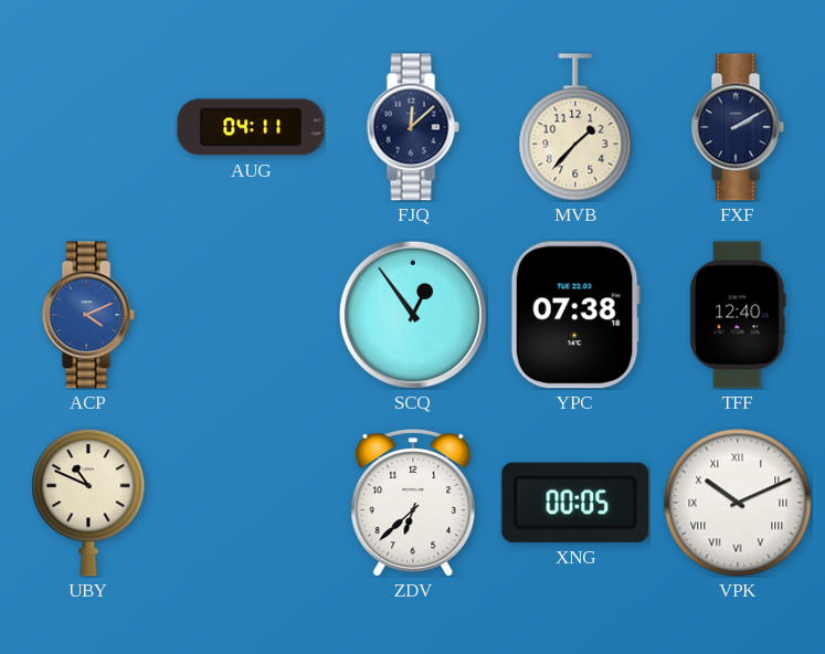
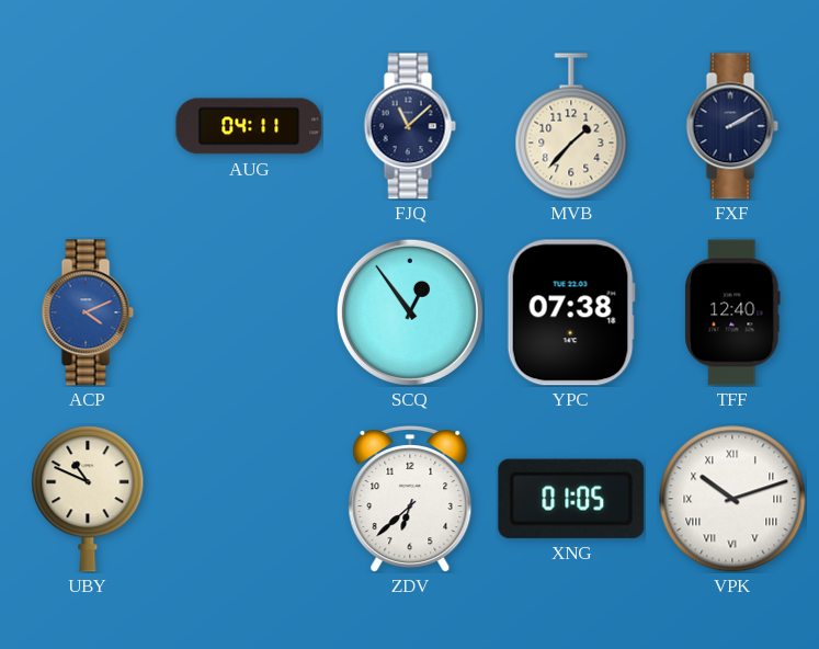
FJQ: 12:08 -> 11:08
XNG: 00:05 -> 01:05
VPK: 10:11 -> 10:12
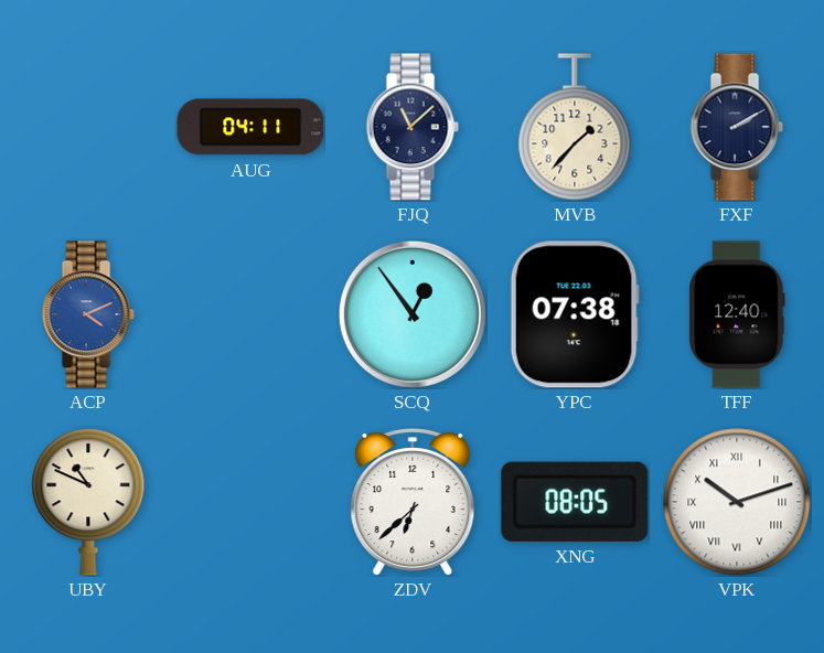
XNG: 01:05 -> 08:05
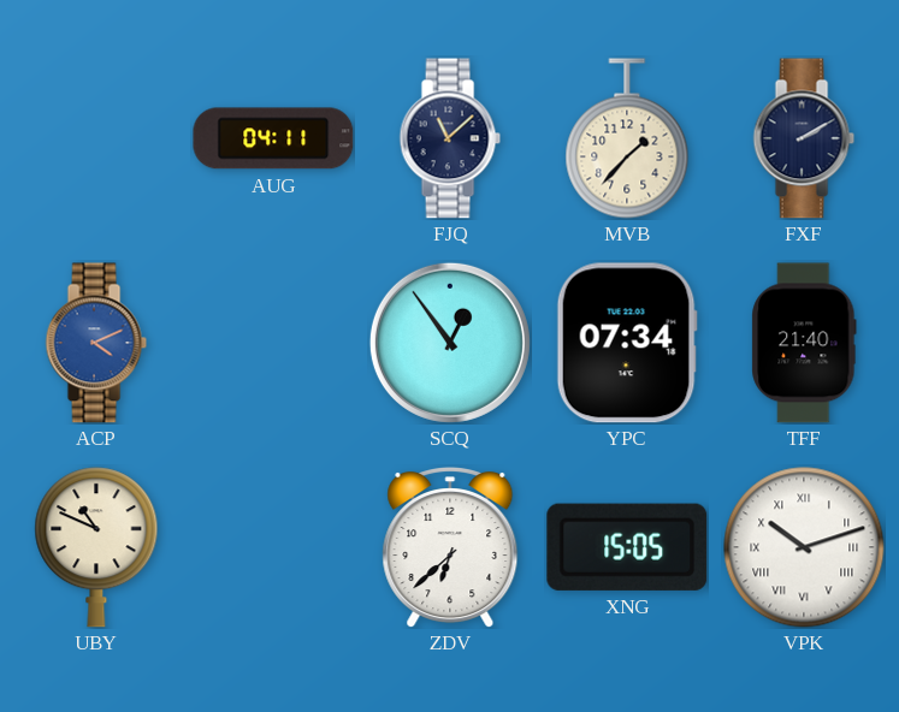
YPC: 07:38 -> 07:34
TFF: 12:40 -> 21:40
XNG: 08:05 -> 15:05
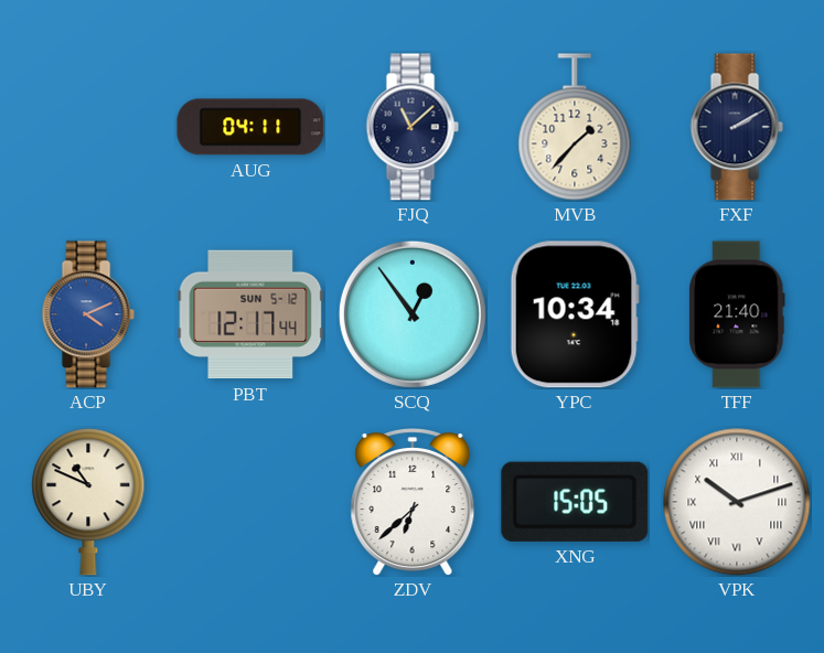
PBT: none -> 12:17
YPC: 07:34 -> 10:34
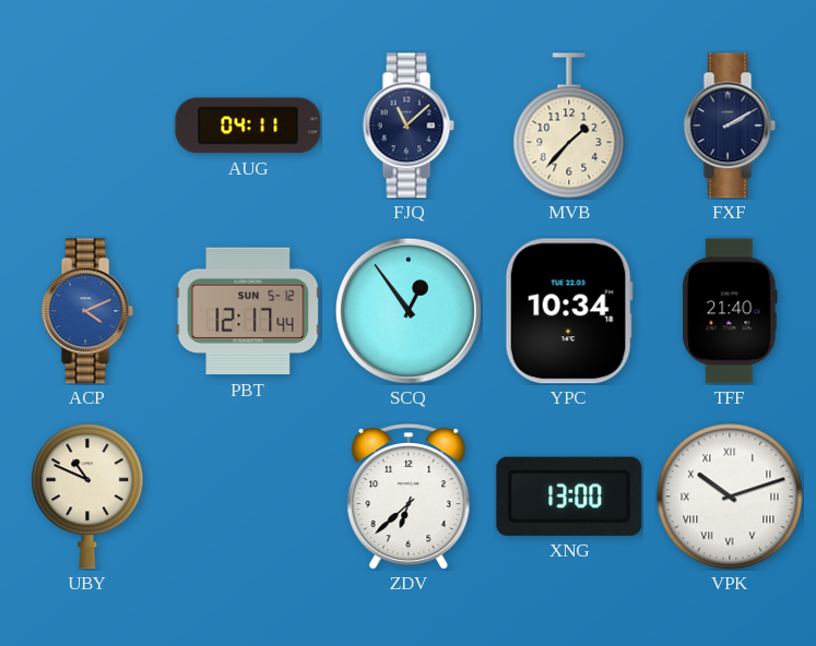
XNG: 15:05 -> 13:00
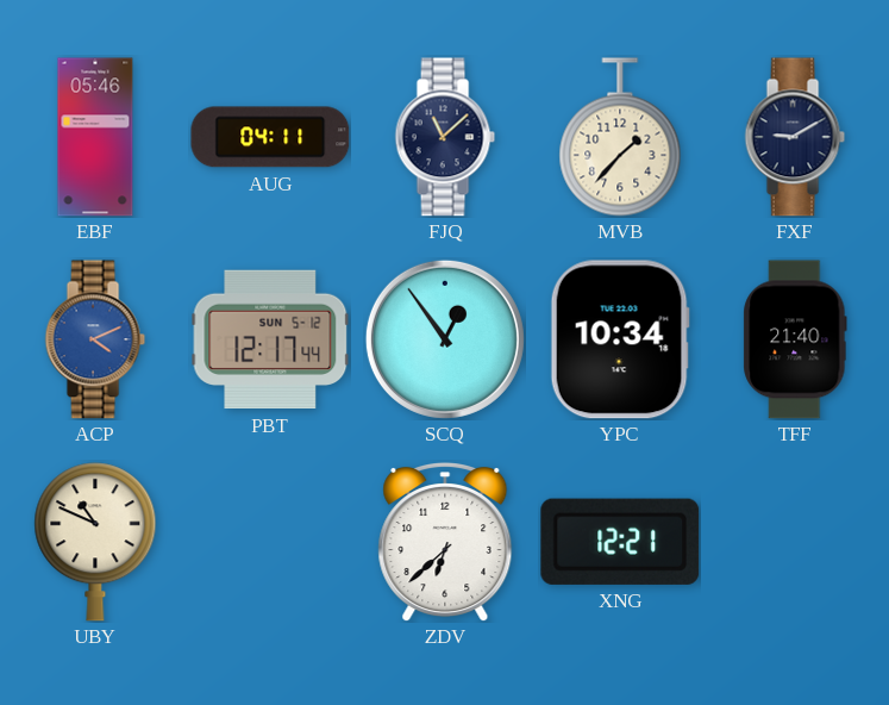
EBF: none -> 05:46
FXF: 2:10 -> 9:10
XNG: 13:00 -> 12:21
VPK: 10:12 -> none
